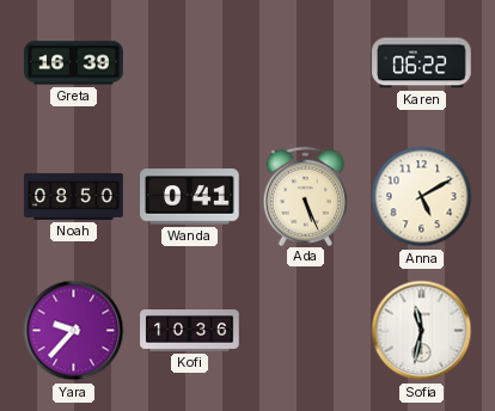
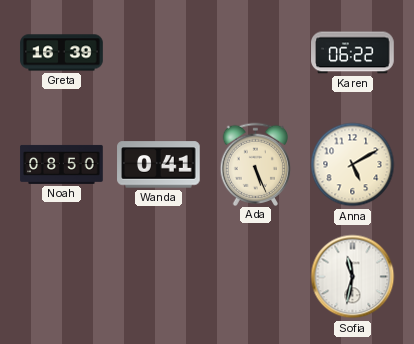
Yara: 9:37 -> none
Kofi: 10:36 -> none
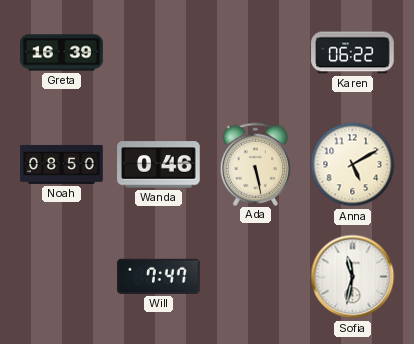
Wanda: 0:41 -> 0:46
Ada: 5:26 -> 5:28
Will: none -> 7:47
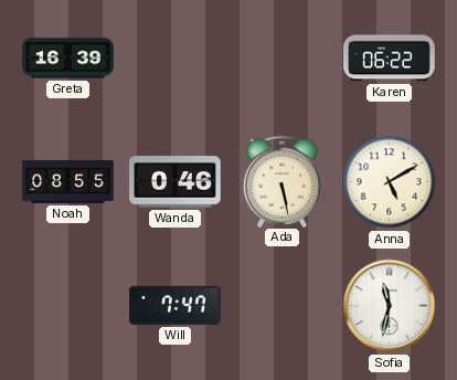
Noah: 08:50 -> 08:55
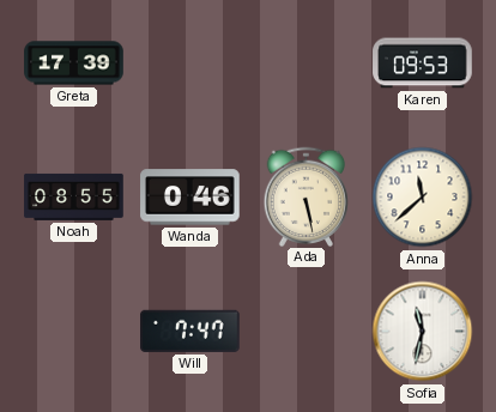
Greta: 16:39 -> 17:39
Karen: 06:22 -> 09:53
Anna: 5:10 -> 11:38
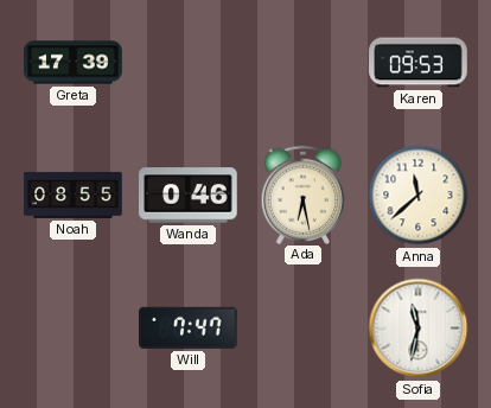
Ada: 5:28 -> 6:28
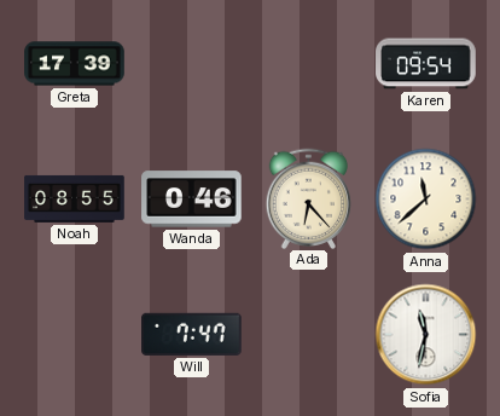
Karen: 09:53 -> 09:54
Ada: 6:28 -> 6:23
